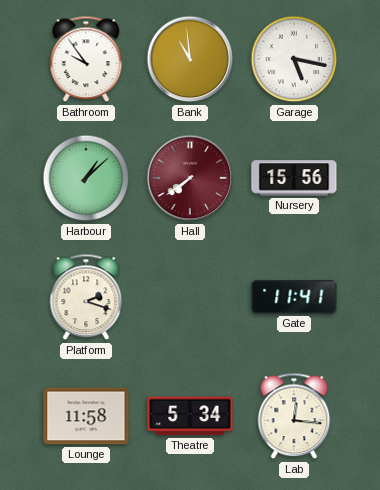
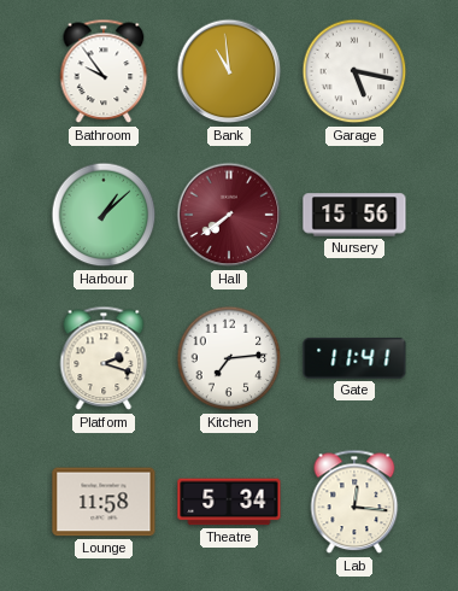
Kitchen: none -> 7:14
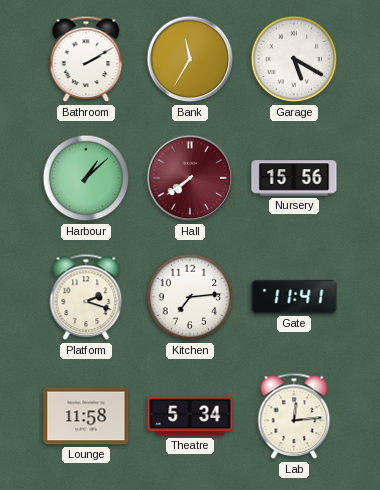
Bathroom: 9:54 -> 2:10
Bank: 10:59 -> 11:35
Garage: 5:17 -> 5:20
Lab: 12:16 -> 12:14
